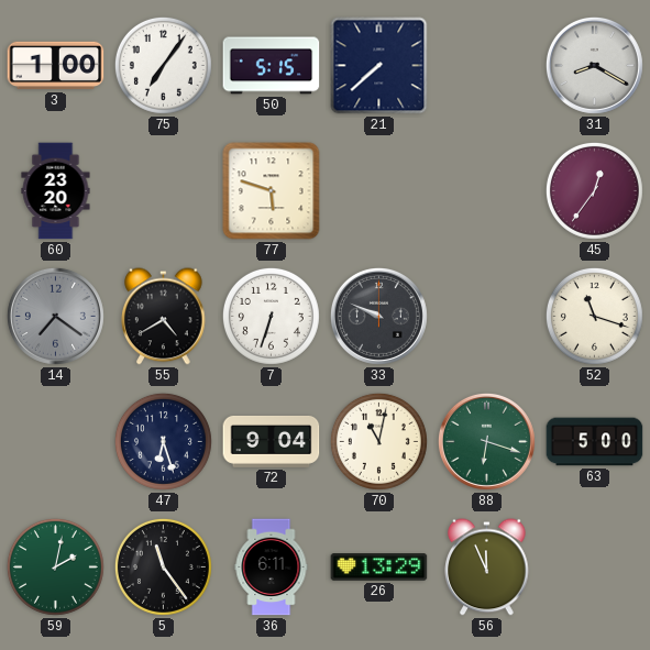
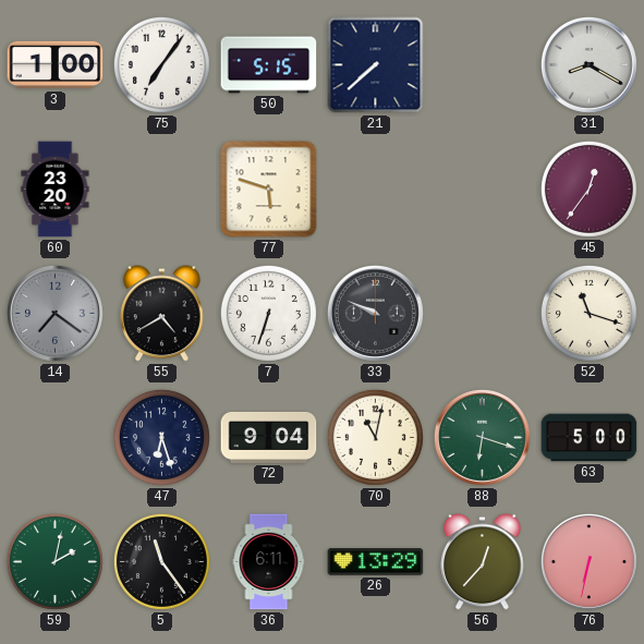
56: 11:56 -> 12:37
76: none -> 6:32
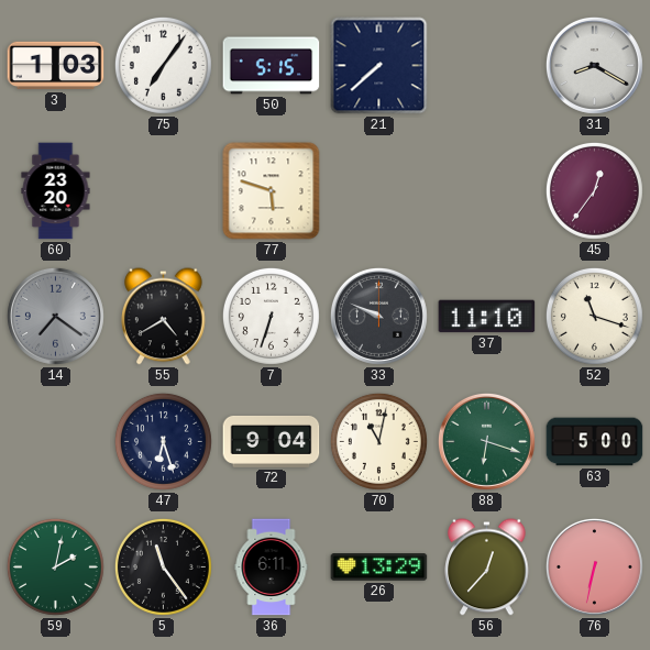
3: 1:00 -> 1:03
37: none -> 11:10
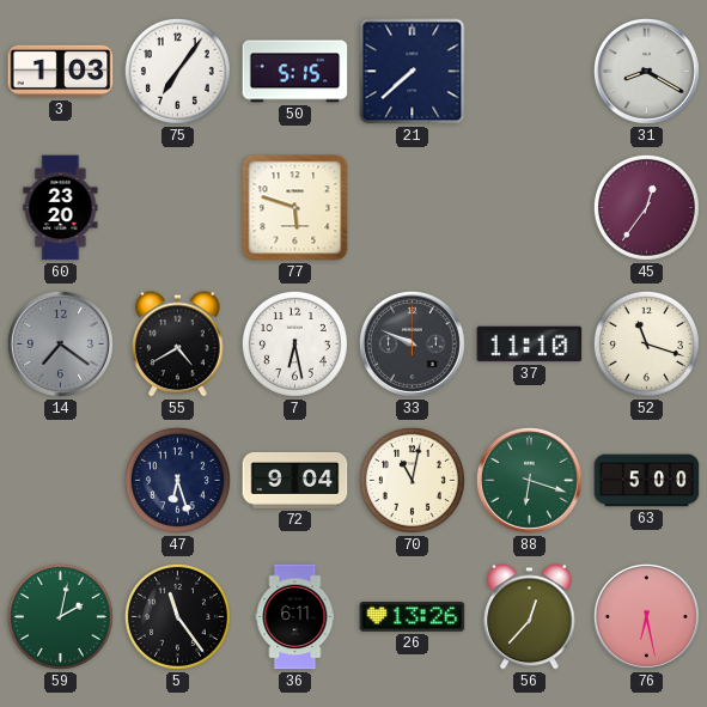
7: 6:33 -> 6:28
26: 13:29 -> 13:26
76: 6:32 -> 6:28
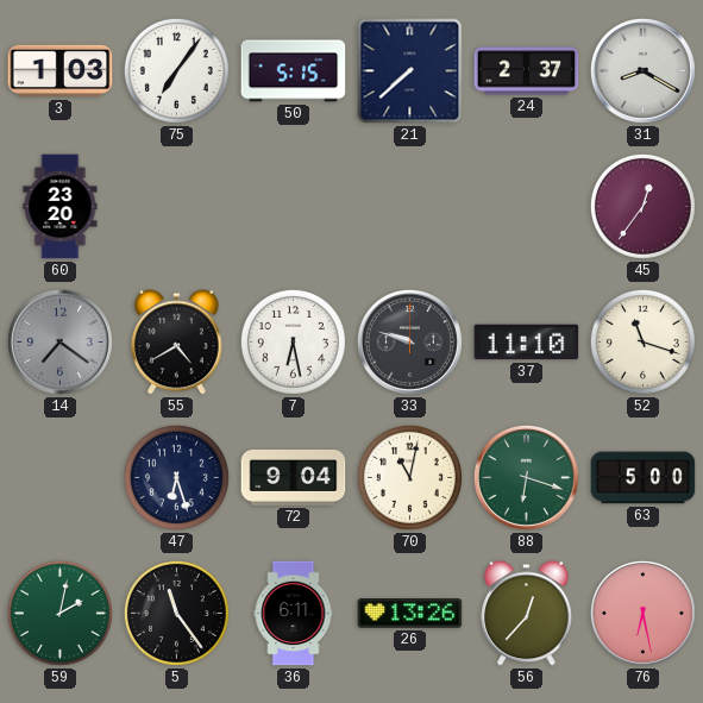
24: none -> 2:37
77: 5:48 -> none
33: 9:49 -> 9:48
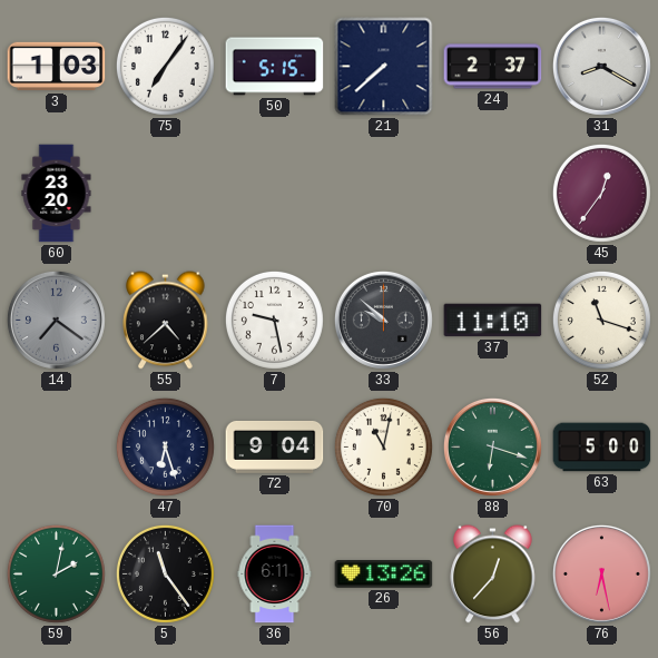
55: 4:40 -> 4:38
7: 6:28 -> 9:28
33: 9:48 -> 9:52
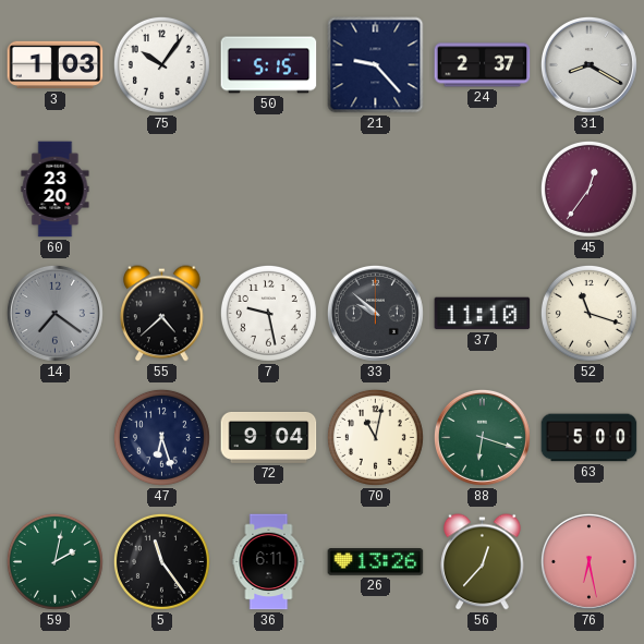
75: 7:06 -> 10:06
21: 7:38 -> 9:23
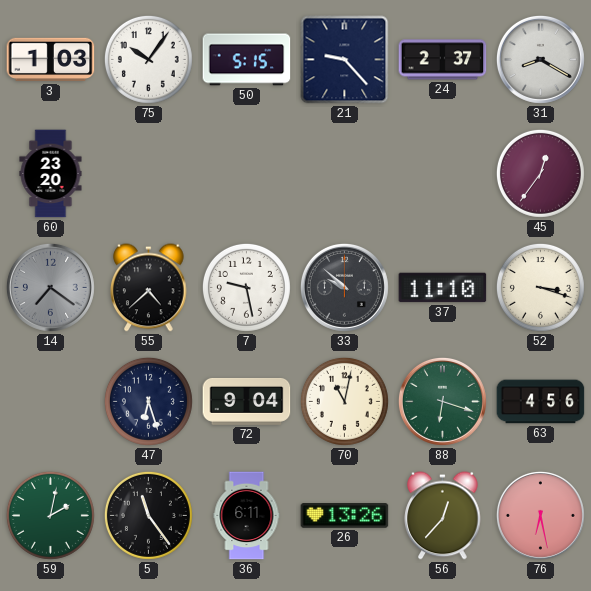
52: 11:18 -> 3:18
63: 5:00 -> 4:56
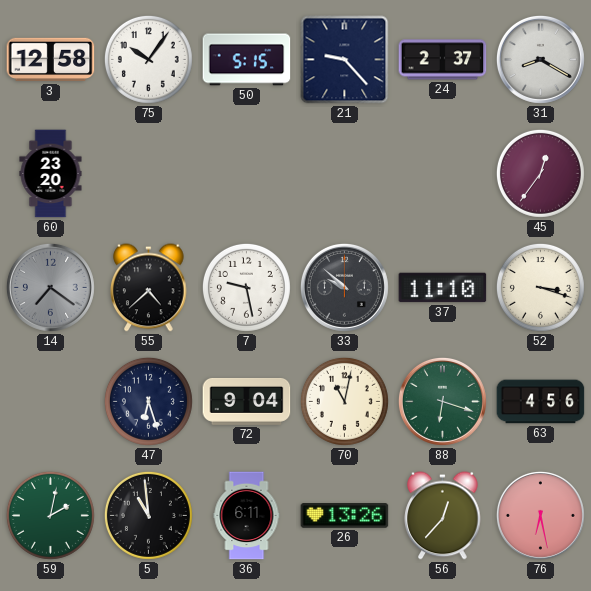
3: 1:03 -> 12:58
5: 11:24 -> 10:59
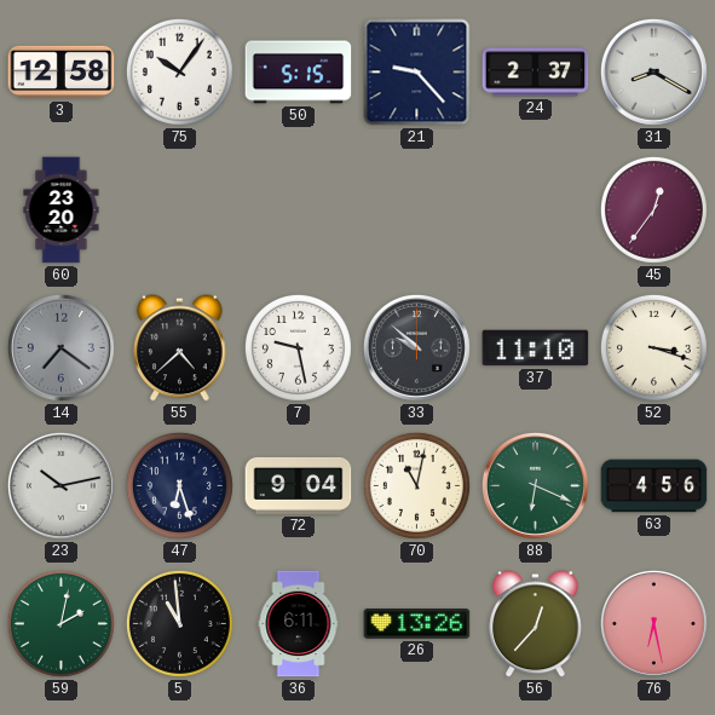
23: none -> 10:13
88: 6:18 -> 6:19
